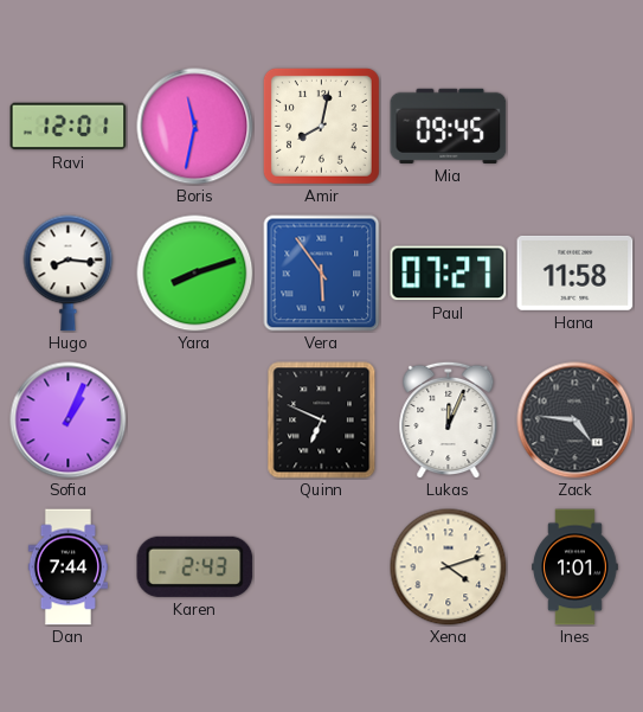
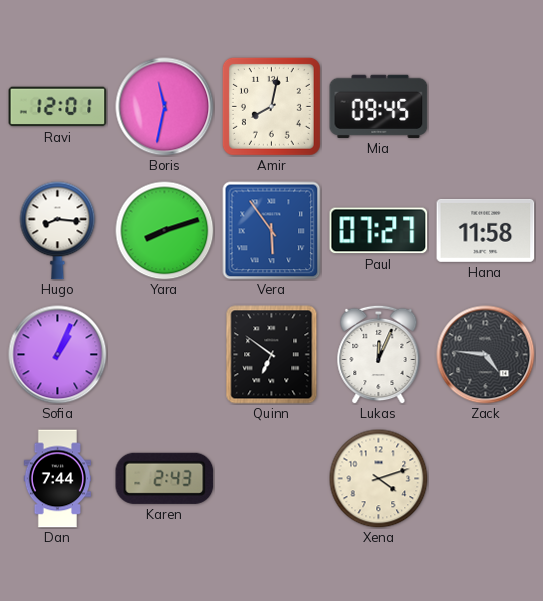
Quinn: 6:49 -> 6:51
Ines: 1:01 -> none
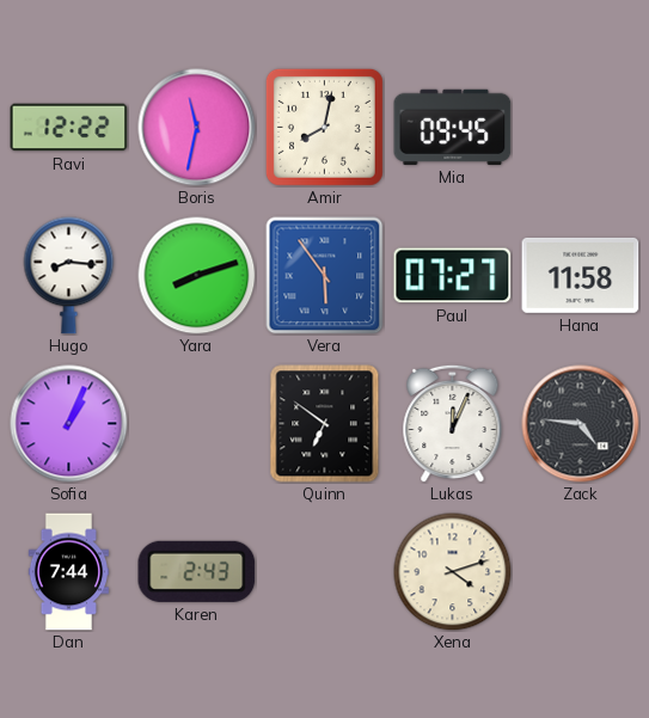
Ravi: 12:01 -> 12:22
